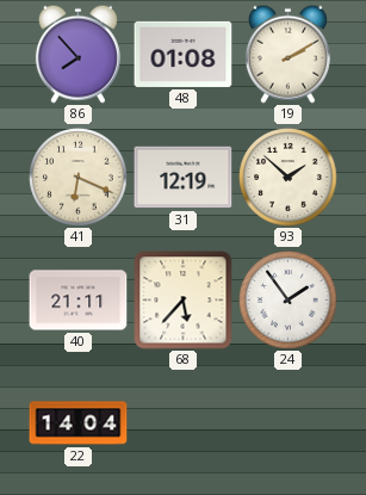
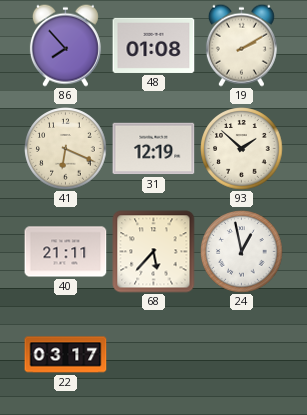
24: 1:54 -> 12:58
22: 14:04 -> 03:17
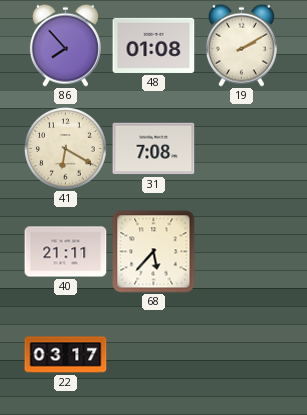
41: 6:19 -> 6:20
31: 12:19 -> 7:08
93: 1:52 -> none
24: 12:58 -> none
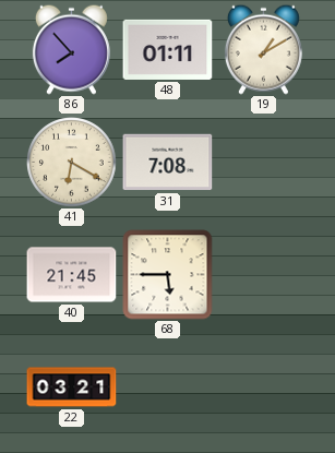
48: 01:08 -> 01:11
19: 2:10 -> 1:10
40: 21:11 -> 21:45
68: 5:37 -> 5:45
22: 03:17 -> 03:21
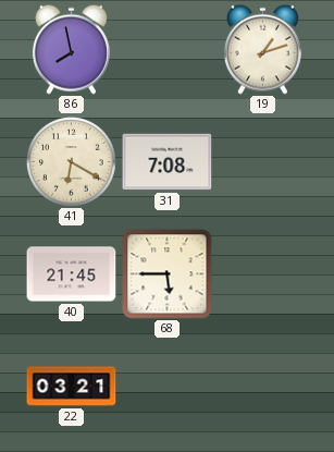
86: 7:53 -> 7:58
48: 01:11 -> none
19: 1:10 -> 1:12
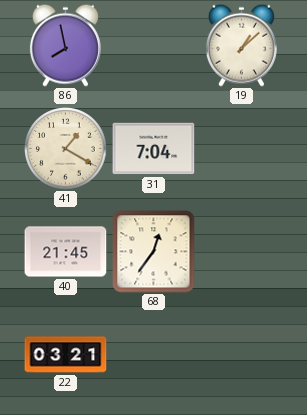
19: 1:12 -> 1:08
41: 6:20 -> 1:20
31: 7:08 -> 7:04
68: 5:45 -> 12:36
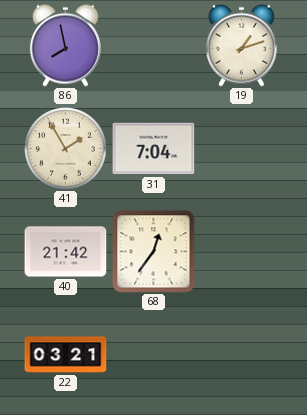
19: 1:08 -> 1:12
41: 1:20 -> 1:55
40: 21:45 -> 21:42
